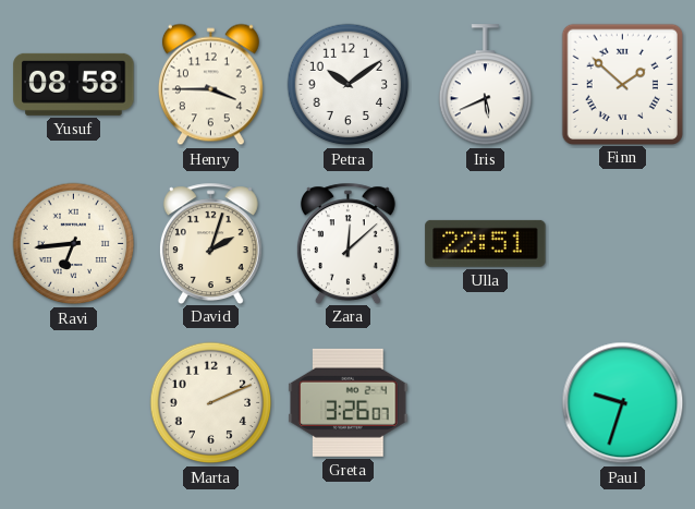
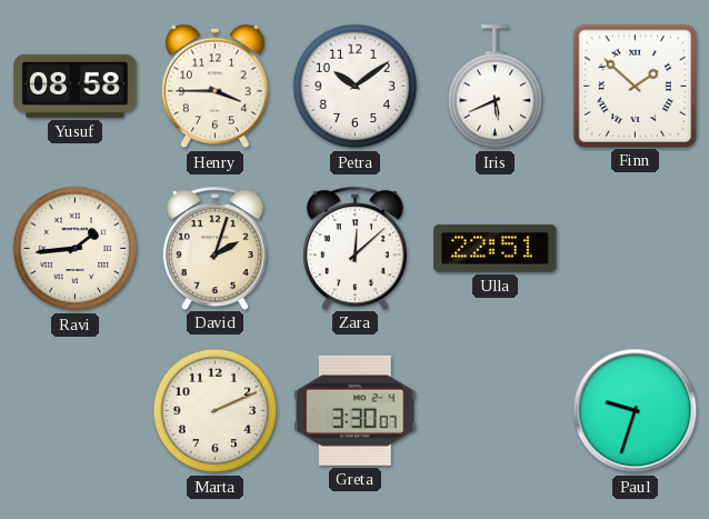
Ravi: 6:44 -> 1:44
Greta: 3:26 -> 3:30
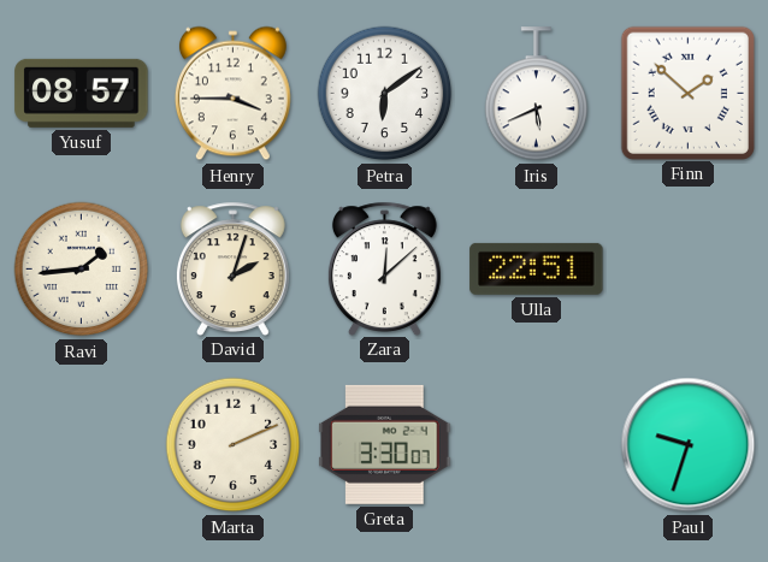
Yusuf: 08:58 -> 08:57
Petra: 10:09 -> 6:09
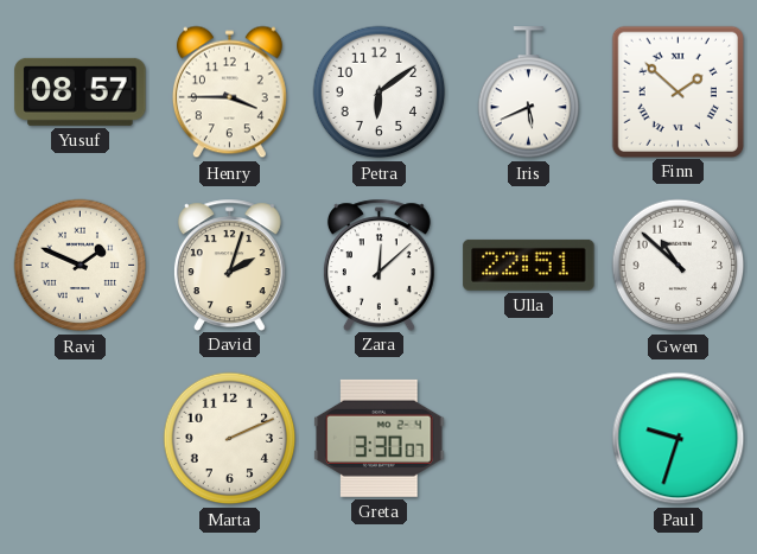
Ravi: 1:44 -> 1:49
Gwen: none -> 10:52
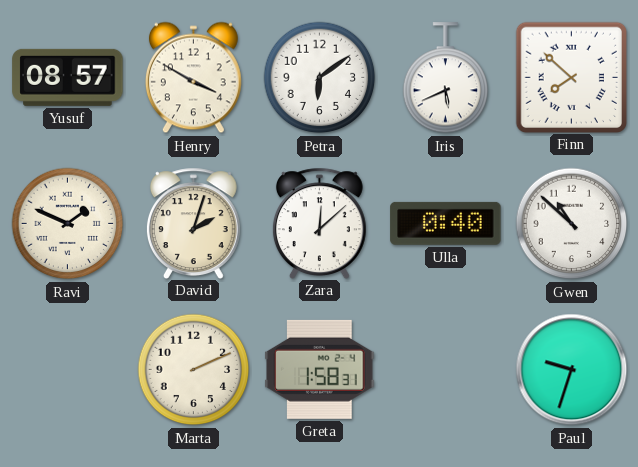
Henry: 3:45 -> 3:50
Finn: 1:52 -> 7:52
Ulla: 22:51 -> 0:40
Greta: 3:30 -> 1:58
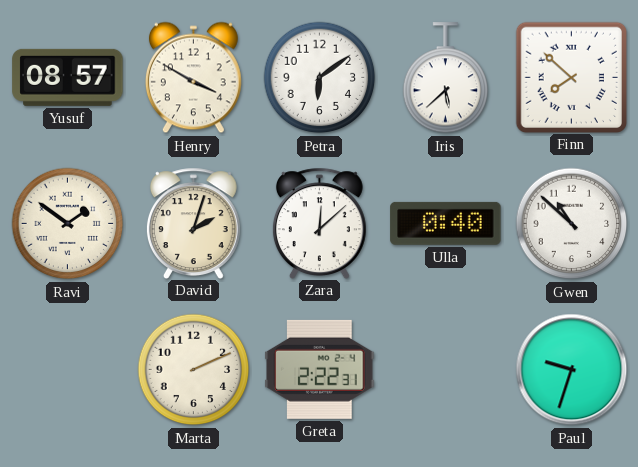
Iris: 5:41 -> 5:38
Ravi: 1:49 -> 1:51
Greta: 1:58 -> 2:22
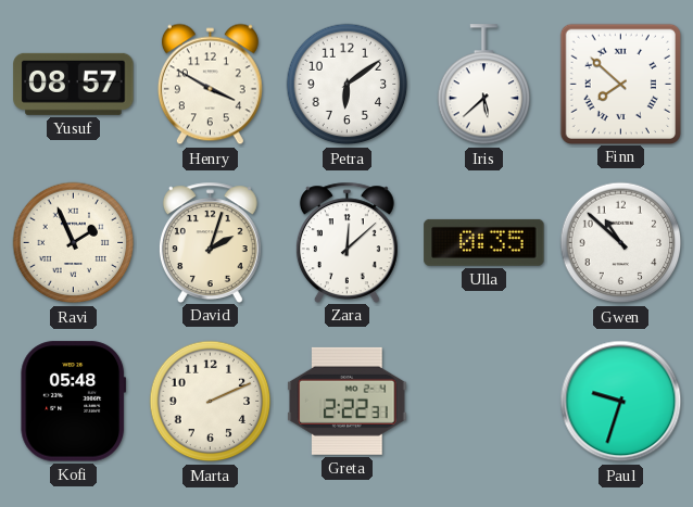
Ravi: 1:51 -> 1:56
Ulla: 0:40 -> 0:35
Kofi: none -> 05:48
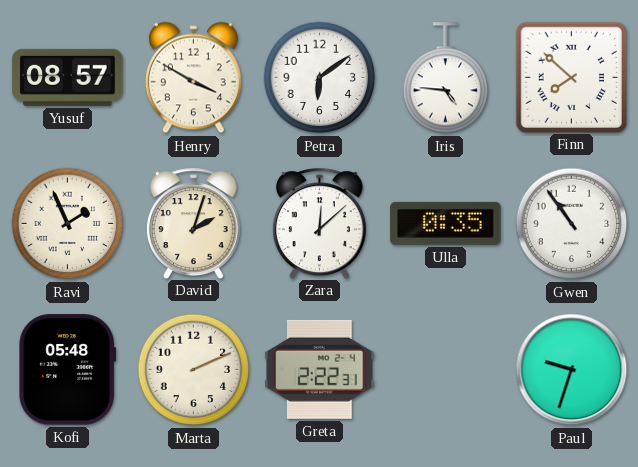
Iris: 5:38 -> 4:46
Gwen: 10:52 -> 10:54
